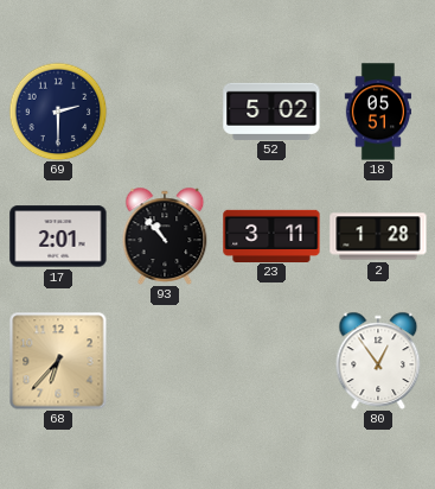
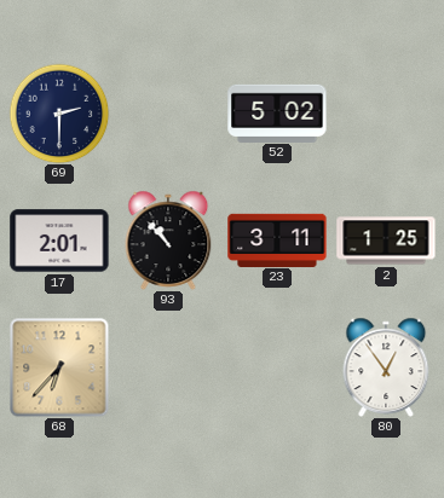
18: 05:51 -> none
2: 1:28 -> 1:25
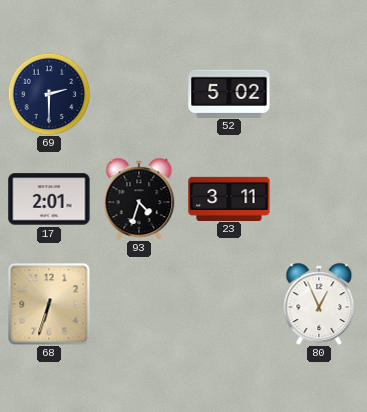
93: 10:53 -> 4:33
2: 1:25 -> none
68: 6:37 -> 6:33
80: 12:54 -> 12:56
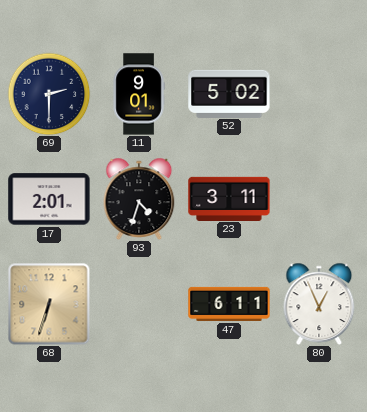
11: none -> 9:01
47: none -> 6:11
